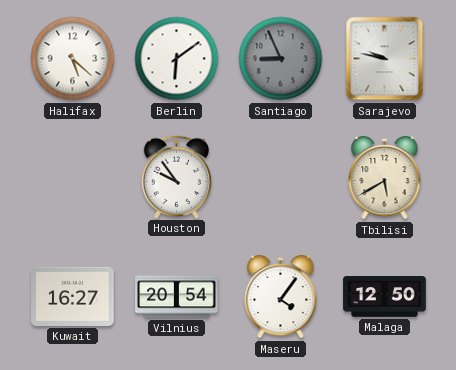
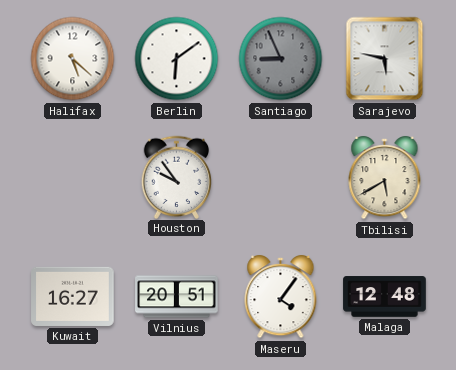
Sarajevo: 9:47 -> 5:47
Vilnius: 20:54 -> 20:51
Malaga: 12:50 -> 12:48
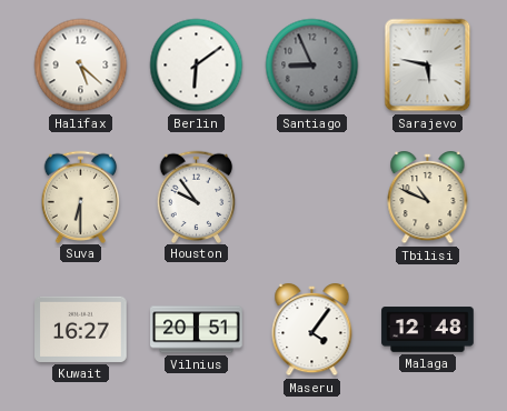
Suva: none -> 6:30
Tbilisi: 5:40 -> 10:49
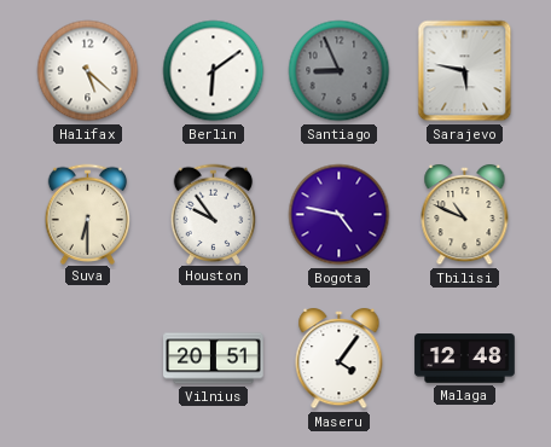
Bogota: none -> 4:47
Kuwait: 16:27 -> none
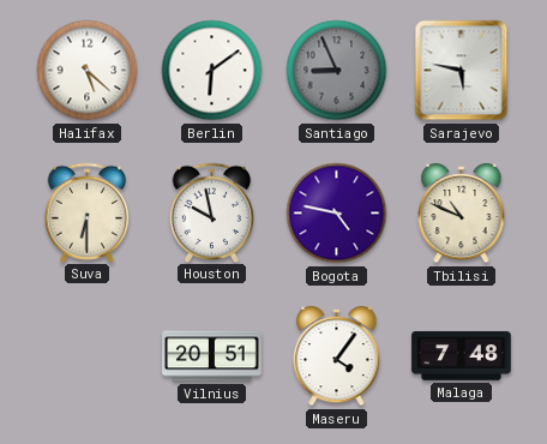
Houston: 9:54 -> 9:58
Malaga: 12:48 -> 7:48
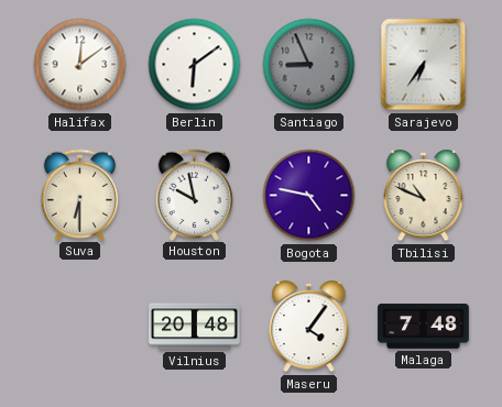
Halifax: 5:22 -> 12:09
Sarajevo: 5:47 -> 6:36
Vilnius: 20:51 -> 20:48
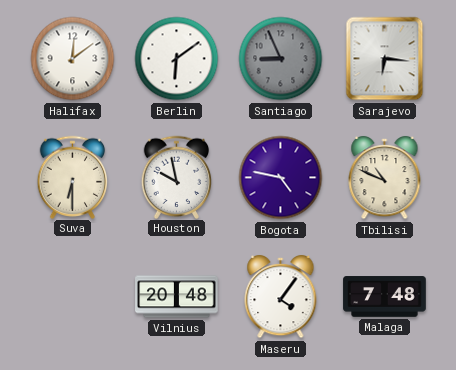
Sarajevo: 6:36 -> 6:16
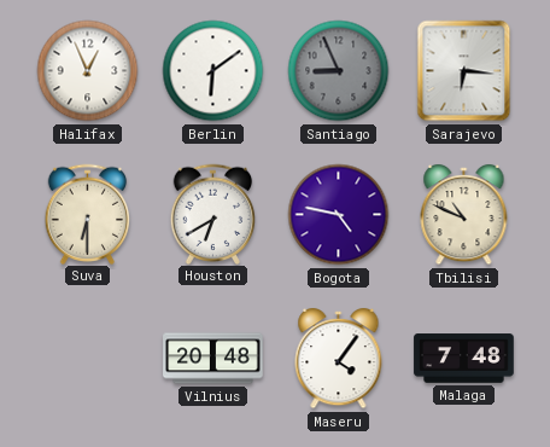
Halifax: 12:09 -> 12:56
Houston: 9:58 -> 6:40
